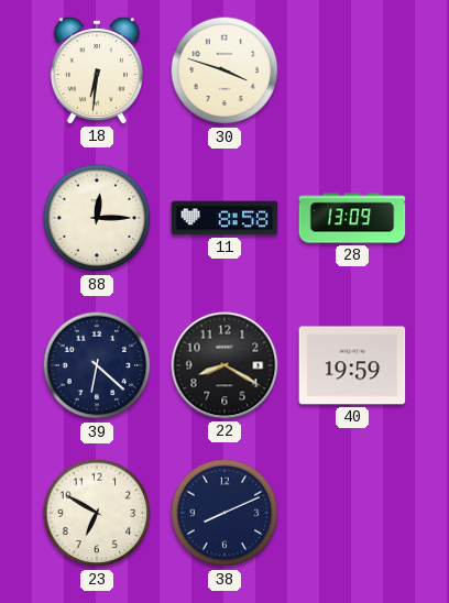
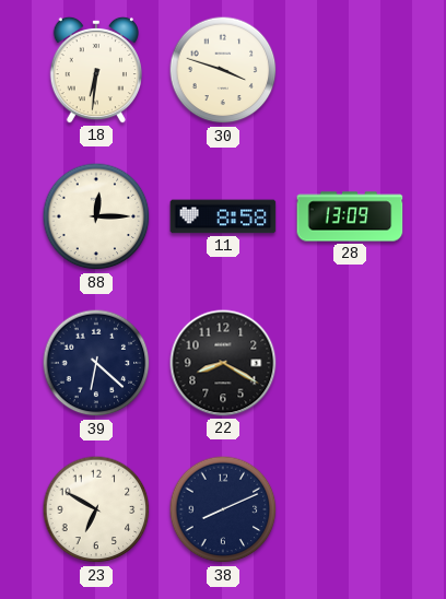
40: 19:59 -> none
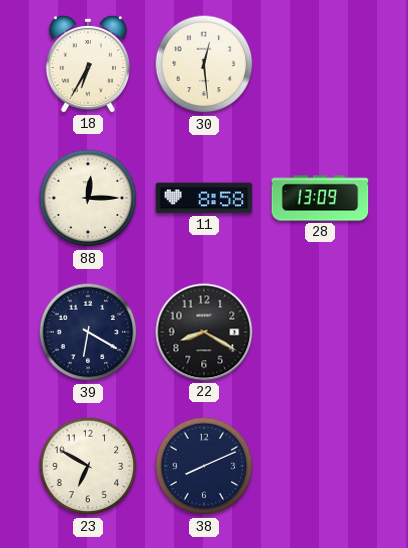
18: 6:31 -> 6:35
30: 3:48 -> 12:29
39: 6:22 -> 6:20
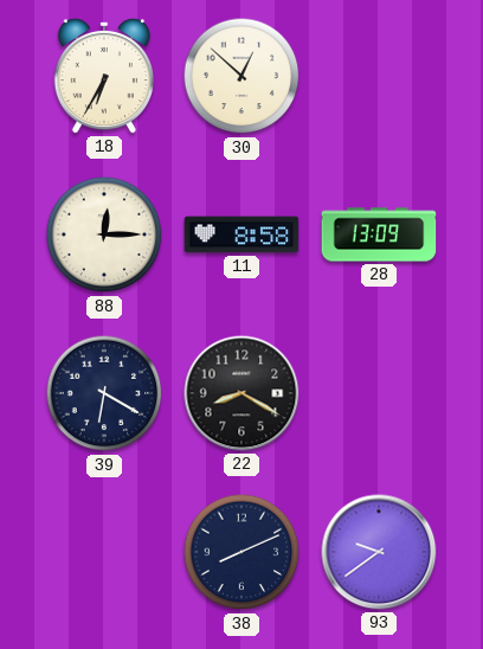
30: 12:29 -> 12:52
23: 6:50 -> none
93: none -> 9:39
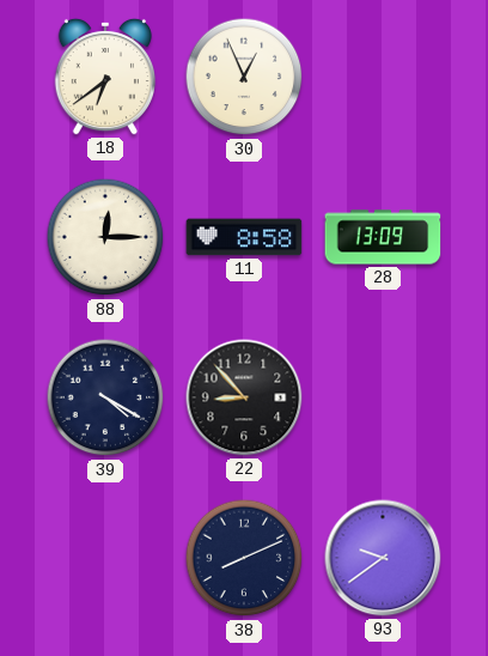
18: 6:35 -> 6:39
30: 12:52 -> 12:56
39: 6:20 -> 4:20
22: 8:20 -> 8:53
